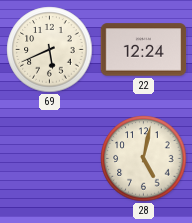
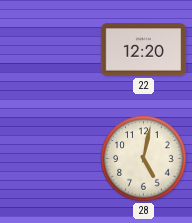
69: 5:41 -> none
22: 12:24 -> 12:20
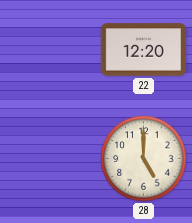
28: 5:02 -> 5:00
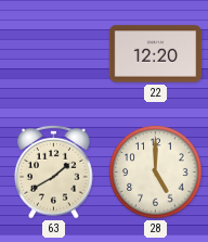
63: none -> 1:40
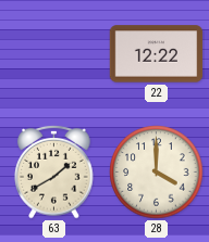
22: 12:20 -> 12:22
28: 5:00 -> 4:00
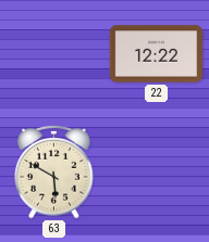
63: 1:40 -> 5:50
28: 4:00 -> none
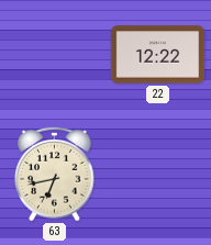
63: 5:50 -> 6:43
